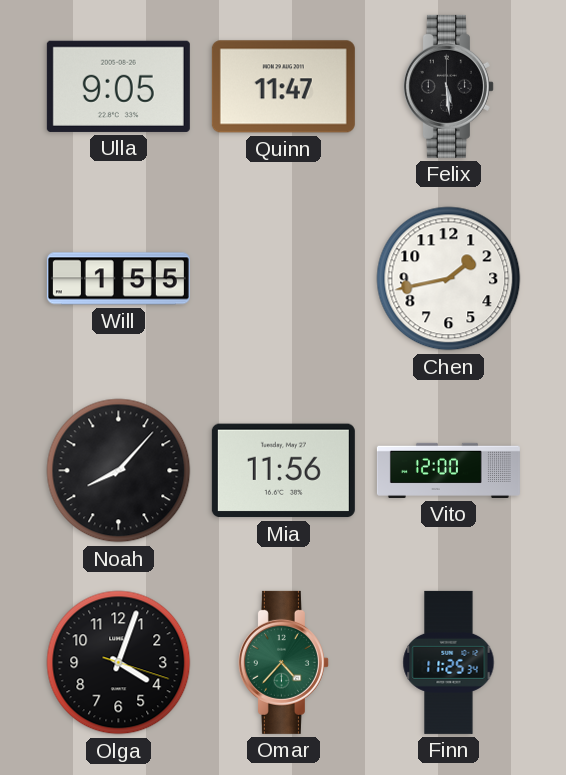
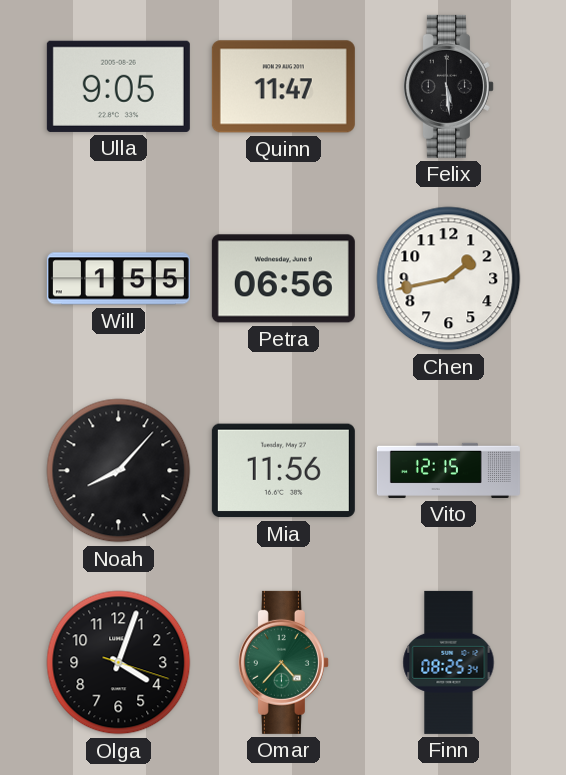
Petra: none -> 06:56
Vito: 12:00 -> 12:15
Finn: 11:25 -> 08:25
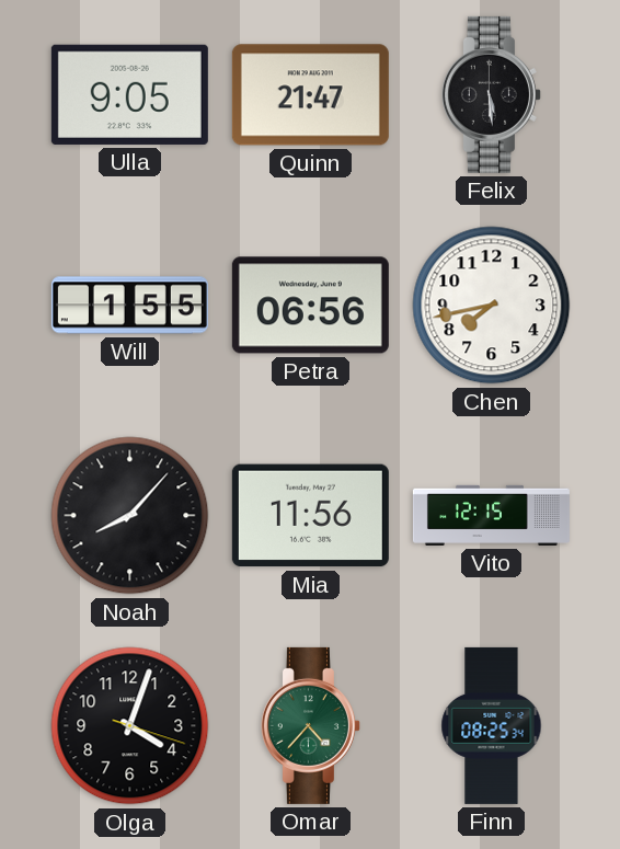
Quinn: 11:47 -> 21:47
Chen: 1:43 -> 7:43
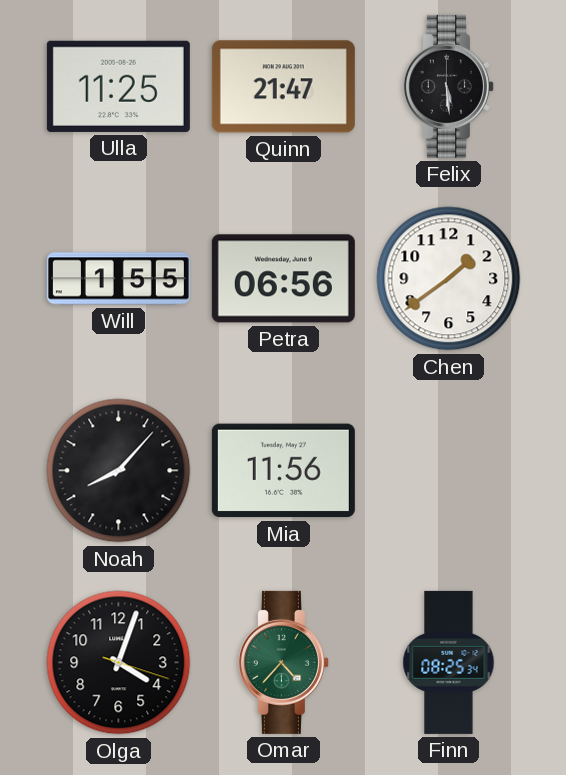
Ulla: 9:05 -> 11:25
Chen: 7:43 -> 1:39
Vito: 12:15 -> none
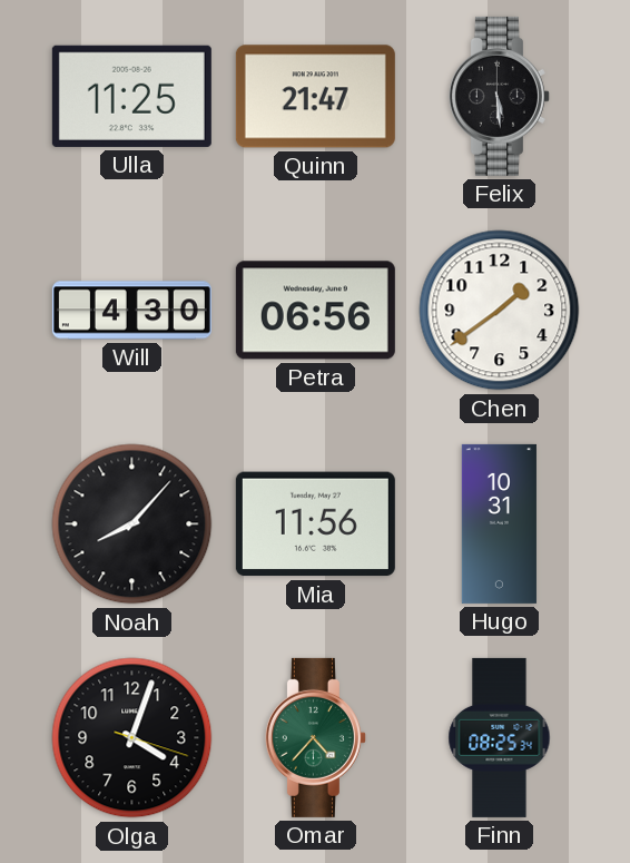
Will: 1:55 -> 4:30
Hugo: none -> 10:31
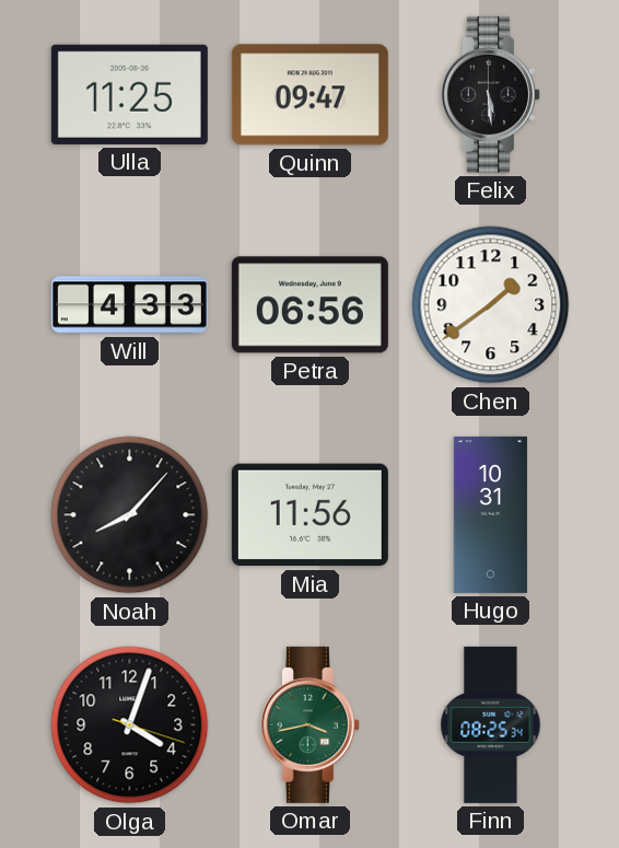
Quinn: 21:47 -> 09:47
Will: 4:30 -> 4:33
Omar: 4:37 -> 3:43
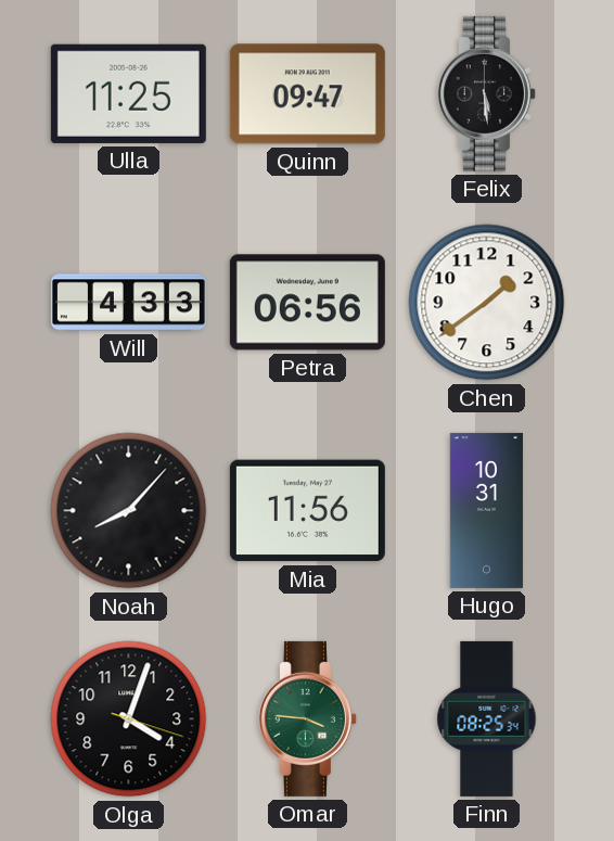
Omar: 3:43 -> 3:46
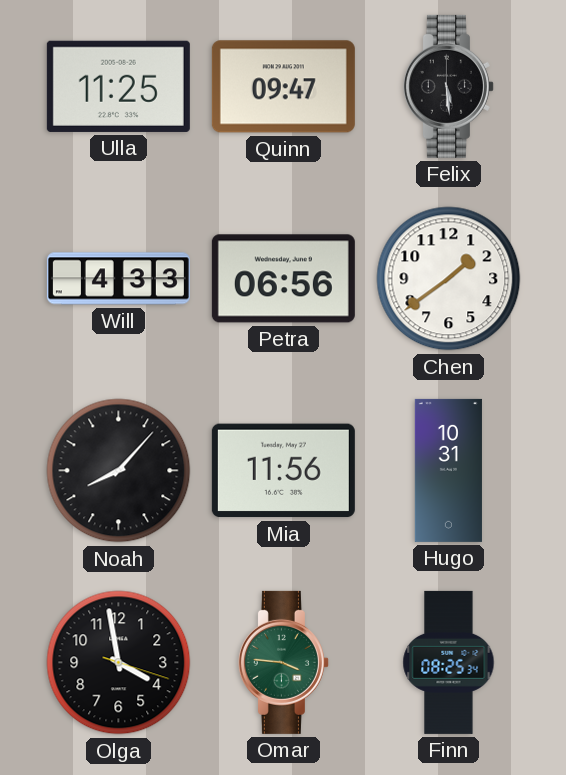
Olga: 4:03 -> 3:58
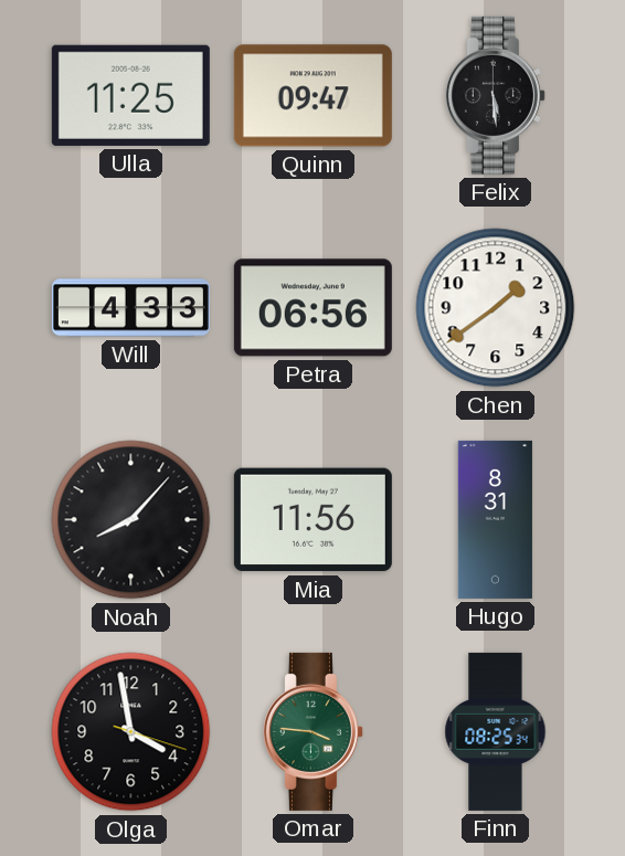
Hugo: 10:31 -> 8:31
